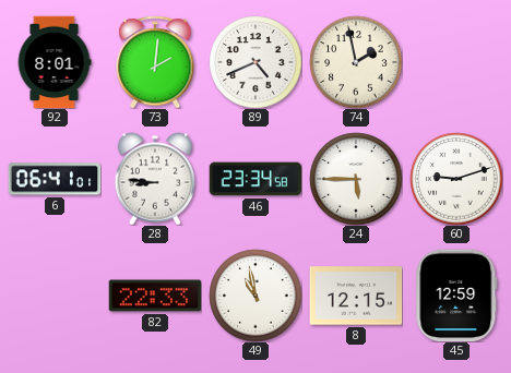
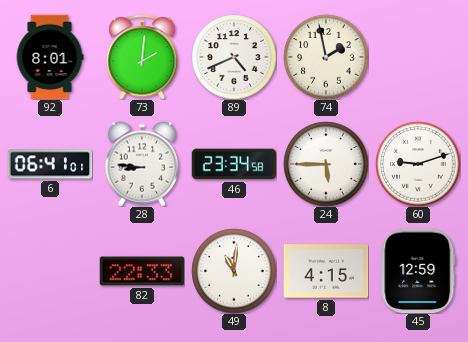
49: 10:58 -> 11:01
8: 12:15 -> 4:15
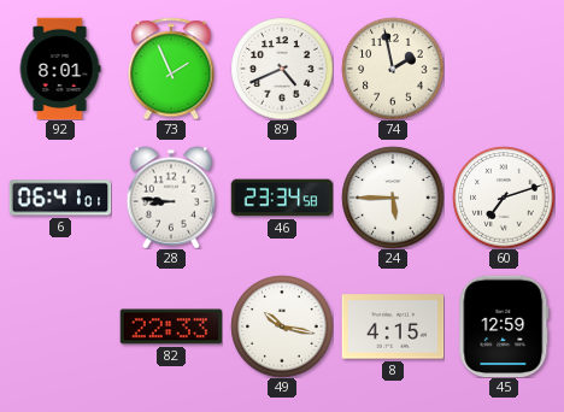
73: 2:01 -> 1:56
60: 9:12 -> 7:12
49: 11:01 -> 10:17
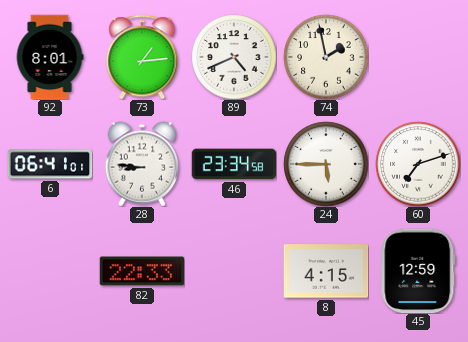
73: 1:56 -> 1:14
49: 10:17 -> none
